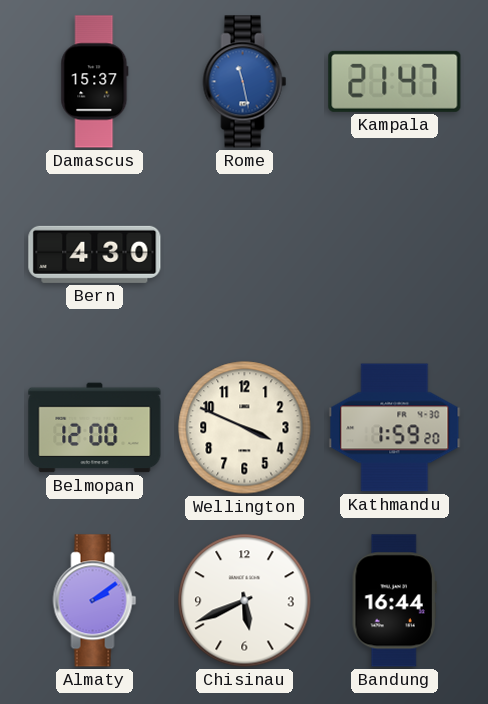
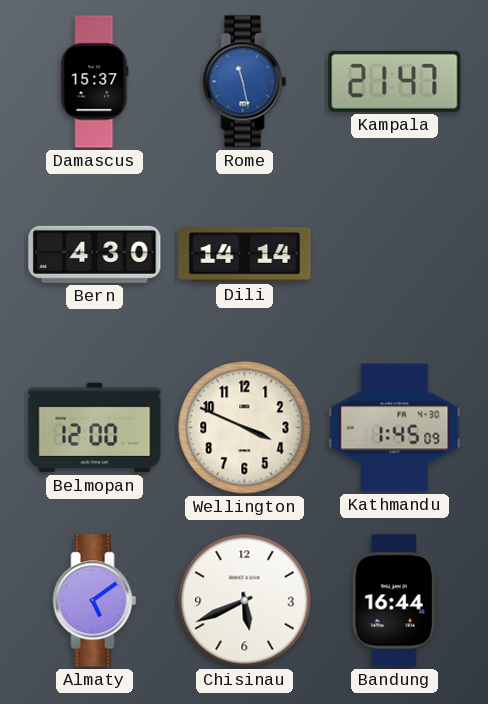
Dili: none -> 14:14
Kathmandu: 1:59 -> 1:45
Almaty: 2:09 -> 5:09
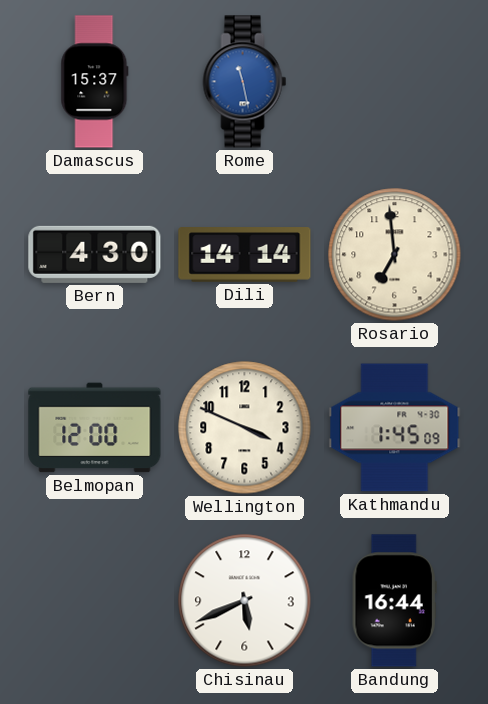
Kampala: 21:47 -> none
Rosario: none -> 6:59
Almaty: 5:09 -> none
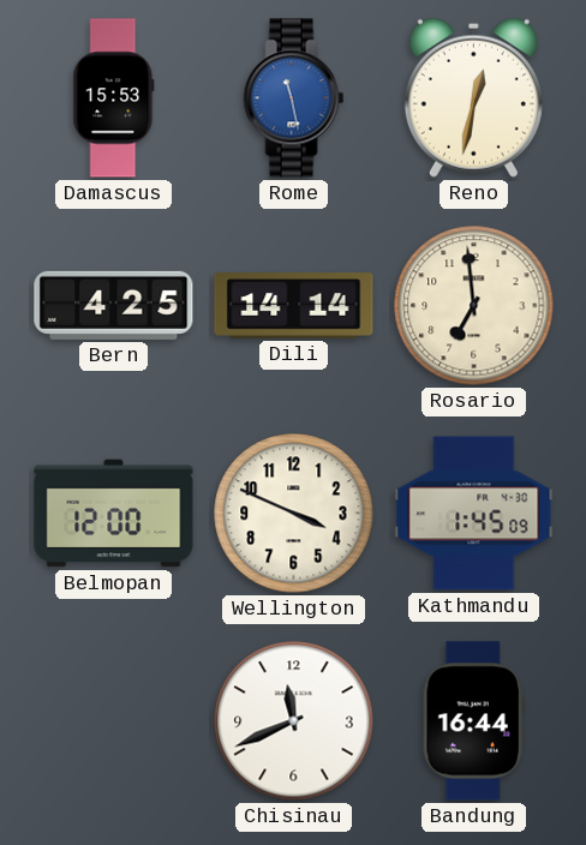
Damascus: 15:37 -> 15:53
Reno: none -> 12:32
Bern: 4:30 -> 4:25
Chisinau: 5:41 -> 11:41
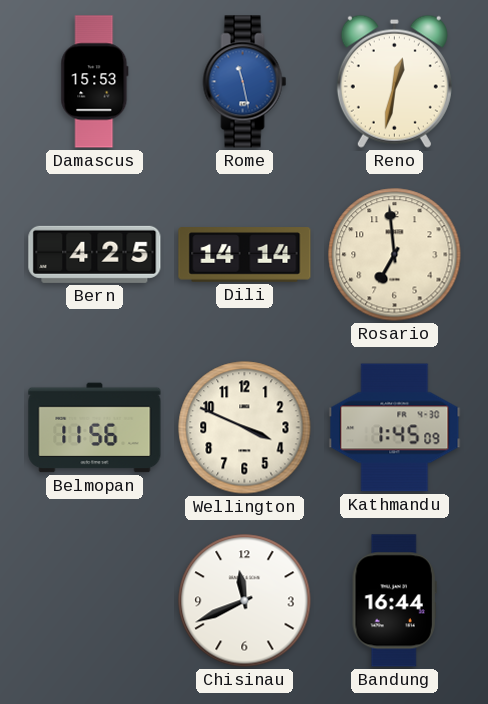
Belmopan: 12:00 -> 11:56
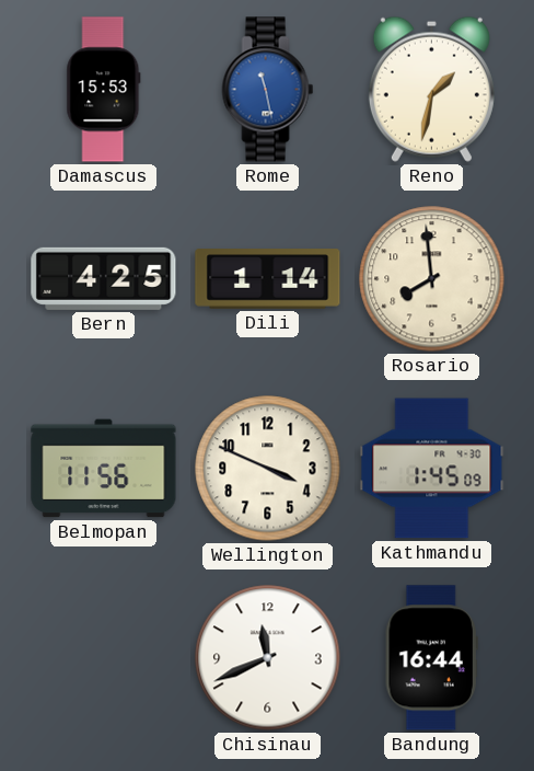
Reno: 12:32 -> 1:32
Dili: 14:14 -> 1:14
Rosario: 6:59 -> 7:59
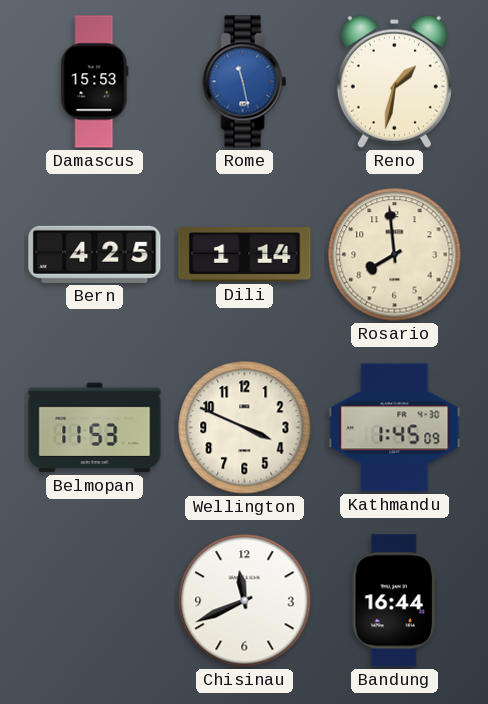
Belmopan: 11:56 -> 11:53
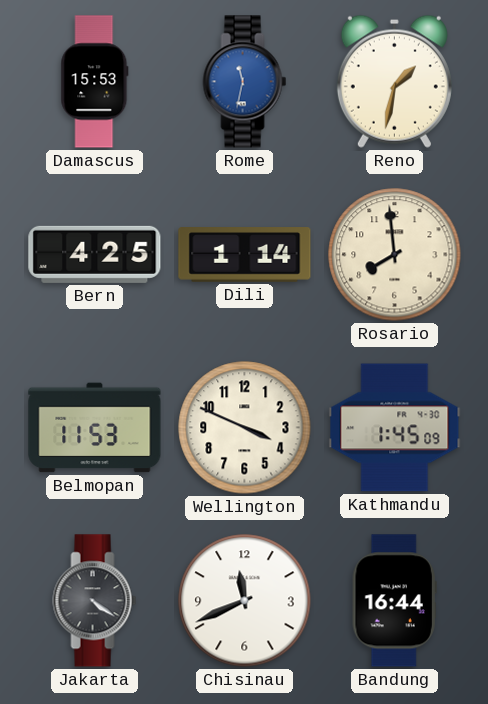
Rome: 11:28 -> 11:32
Jakarta: none -> 4:21
